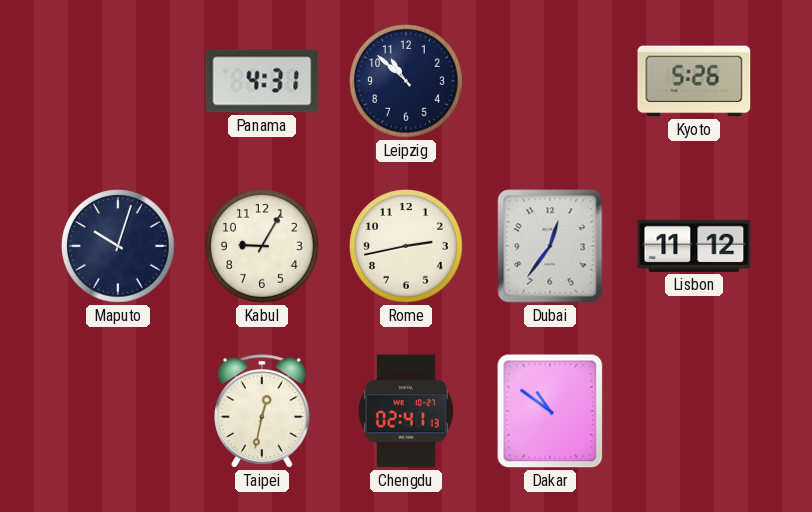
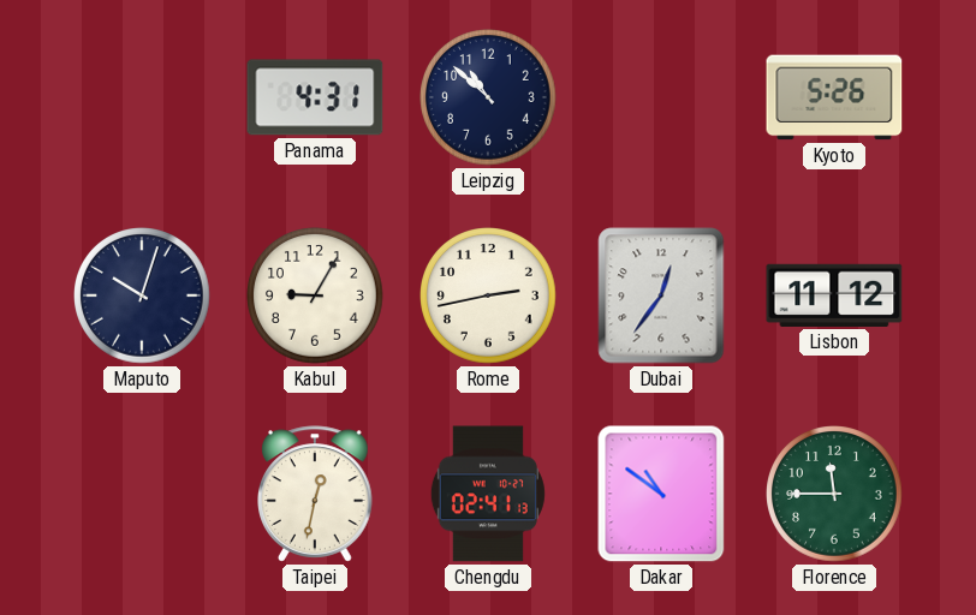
Florence: none -> 11:45
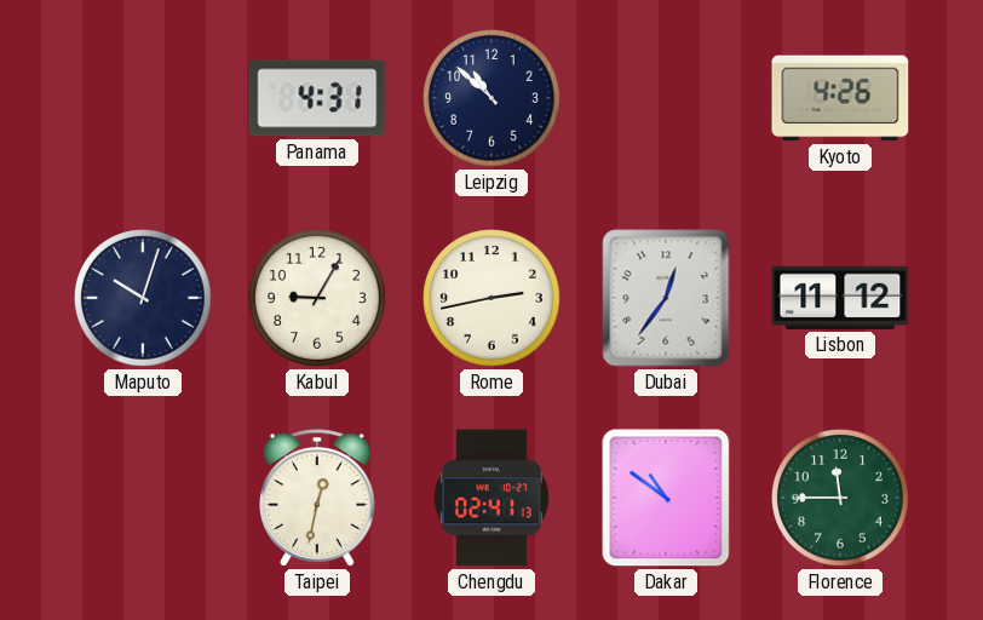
Kyoto: 5:26 -> 4:26
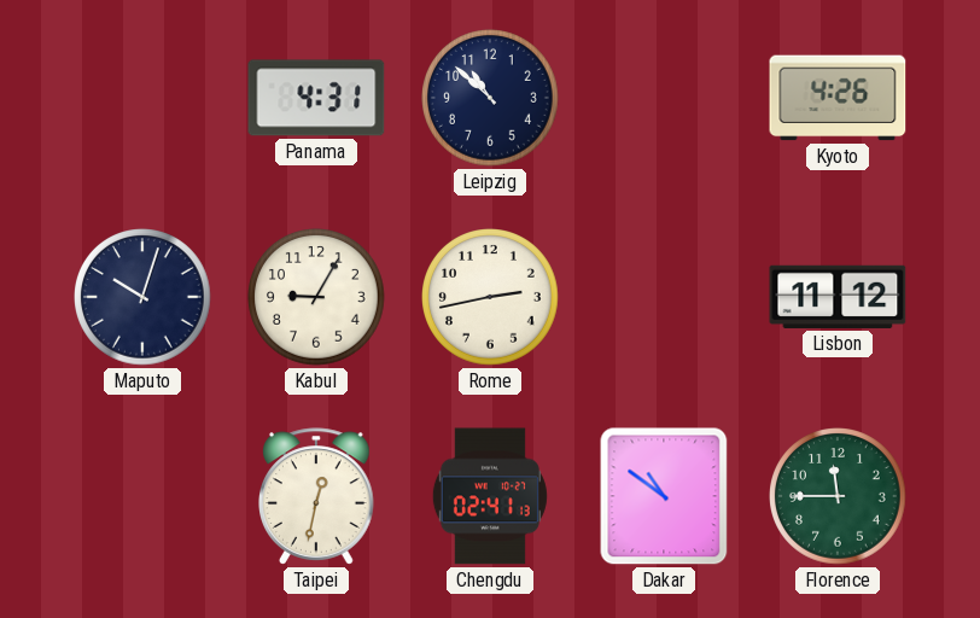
Dubai: 12:36 -> none
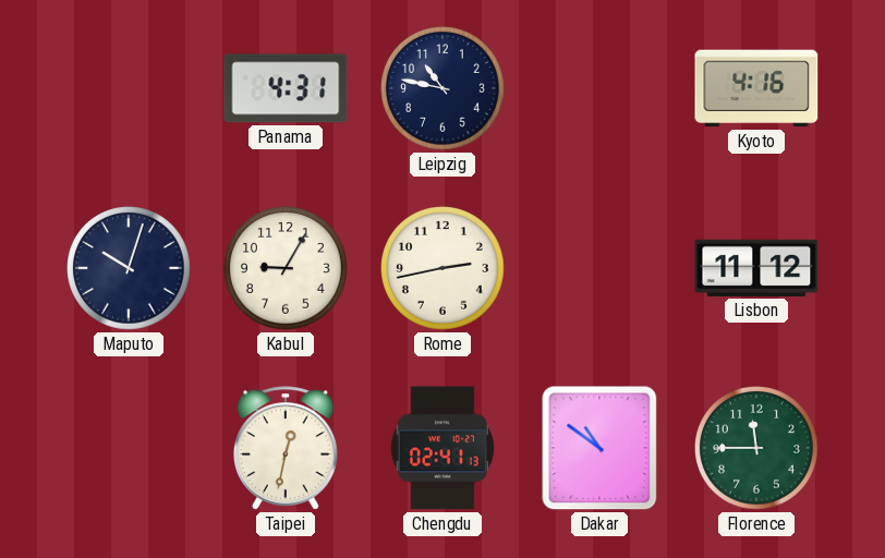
Leipzig: 10:52 -> 10:47
Kyoto: 4:26 -> 4:16
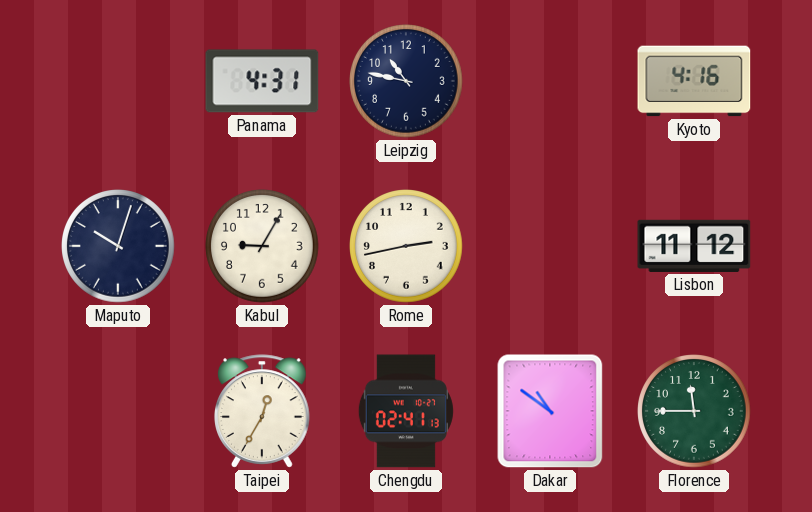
Taipei: 12:32 -> 12:35
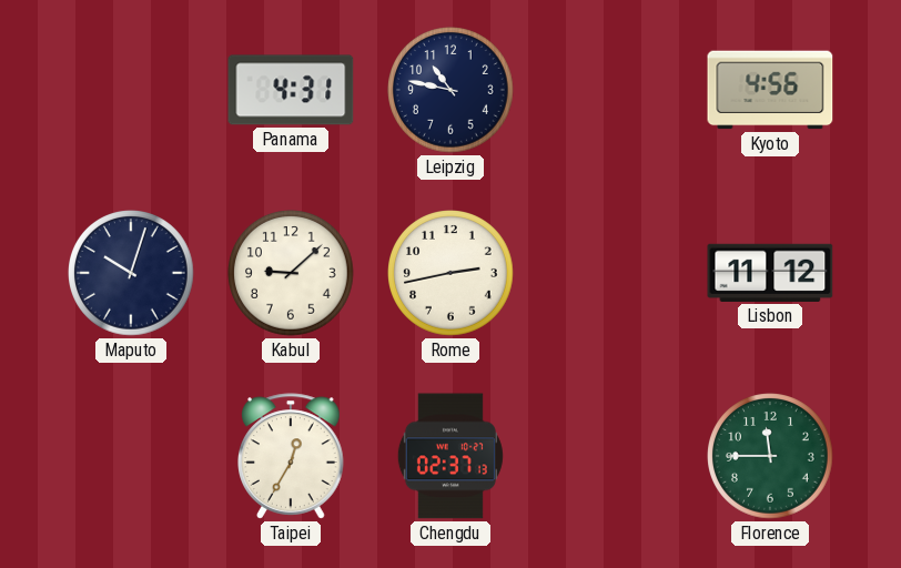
Kyoto: 4:16 -> 4:56
Kabul: 9:05 -> 9:08
Chengdu: 02:41 -> 02:37
Dakar: 10:51 -> none
